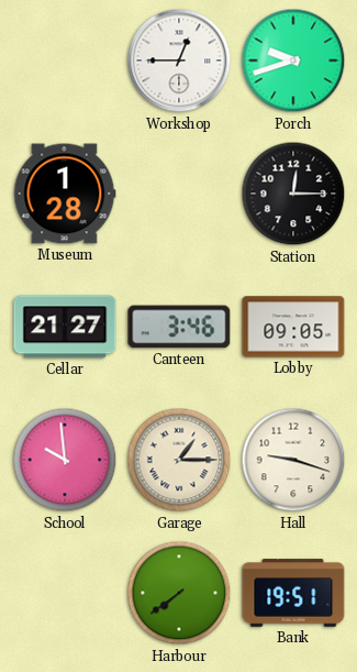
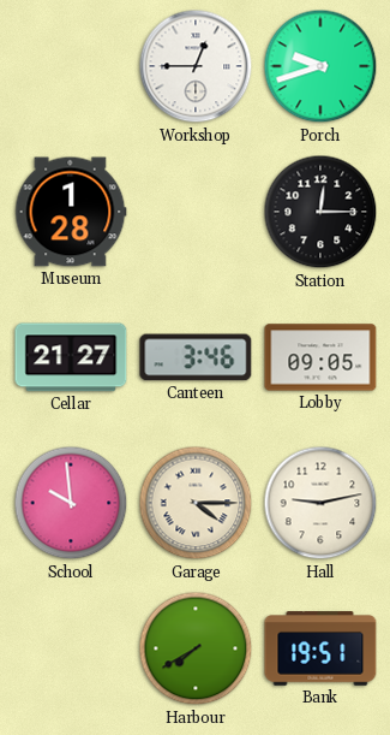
Garage: 1:15 -> 4:15
Hall: 9:18 -> 9:13
Harbour: 7:39 -> 7:40
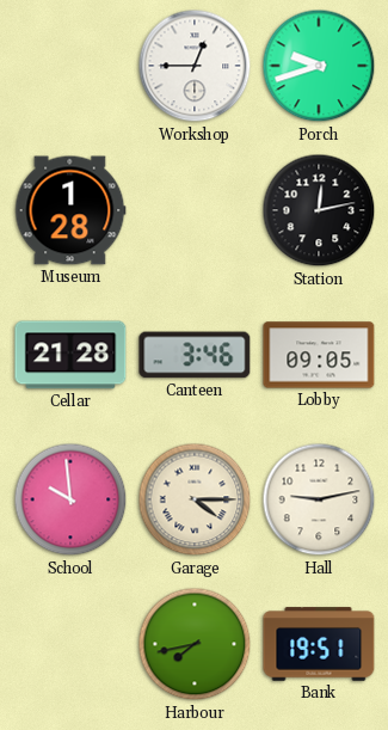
Station: 12:15 -> 12:13
Cellar: 21:27 -> 21:28
Harbour: 7:40 -> 7:43
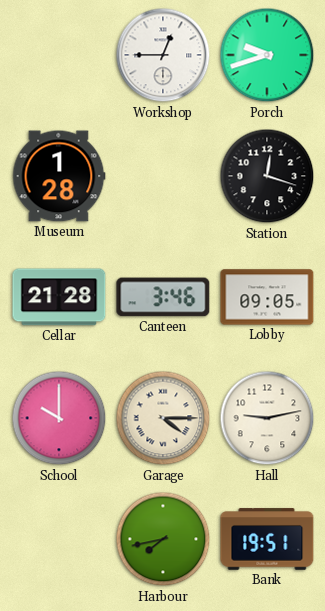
Station: 12:13 -> 12:18
School: 9:59 -> 10:00
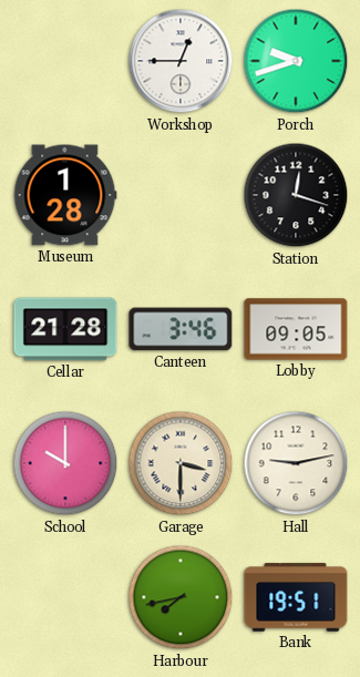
Garage: 4:15 -> 3:30
